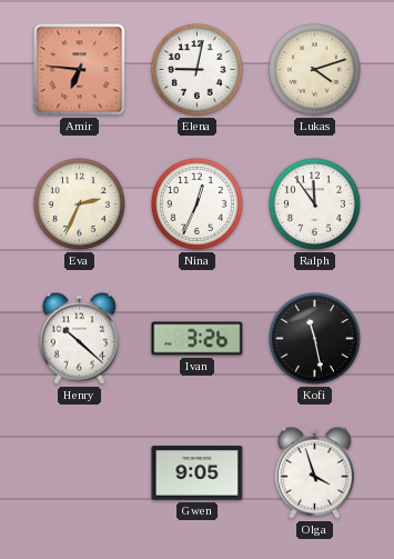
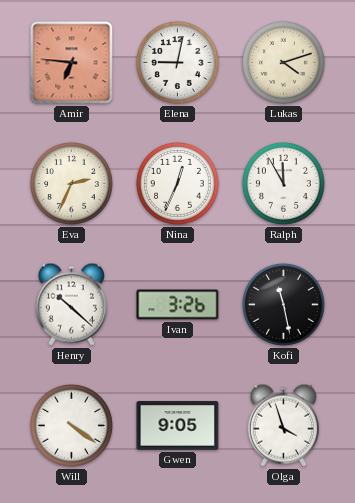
Ralph: 11:54 -> 11:55
Will: none -> 4:21
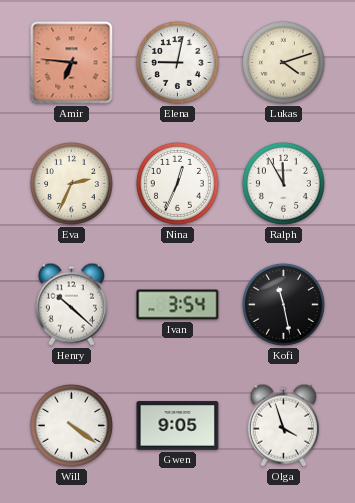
Ivan: 3:26 -> 3:54
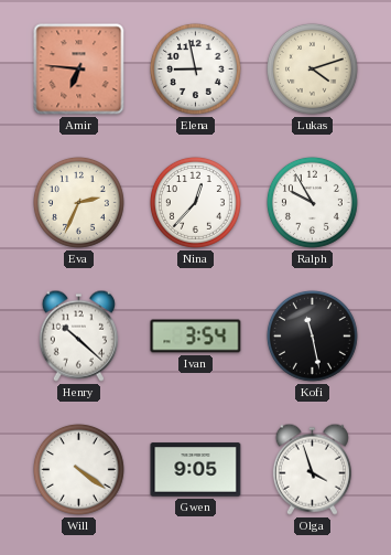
Elena: 9:02 -> 8:58
Nina: 12:34 -> 12:37
Ralph: 11:55 -> 9:55
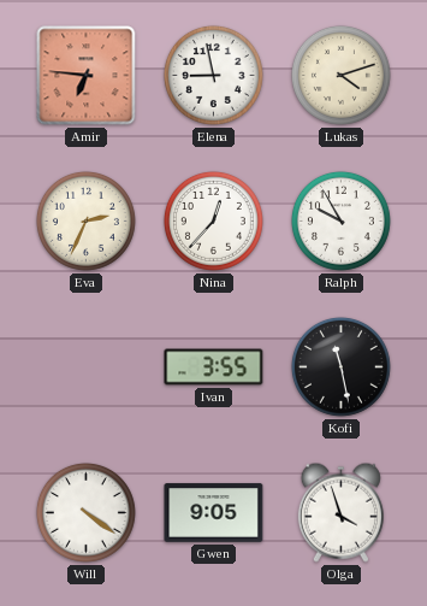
Henry: 10:22 -> none
Ivan: 3:54 -> 3:55
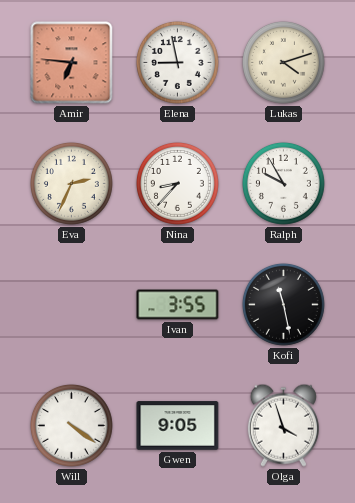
Nina: 12:37 -> 8:37
